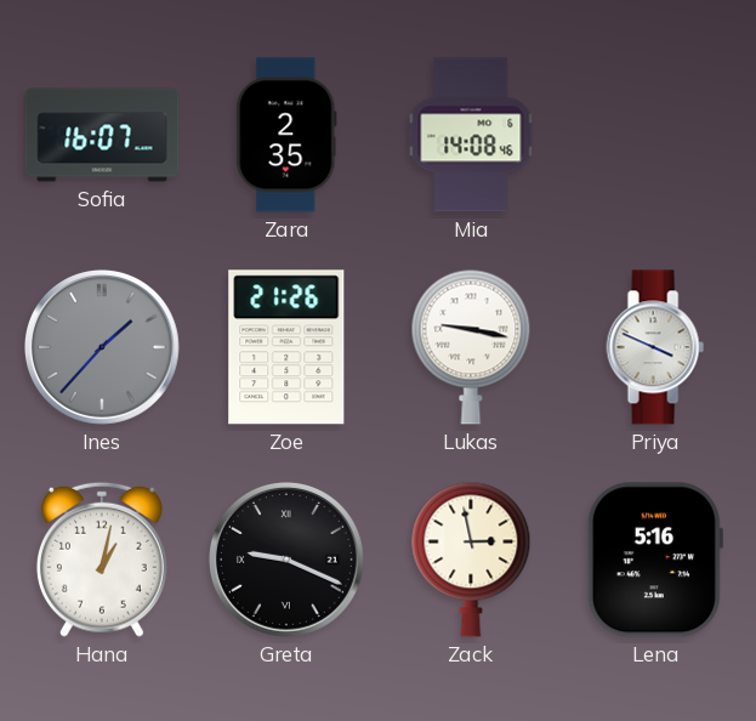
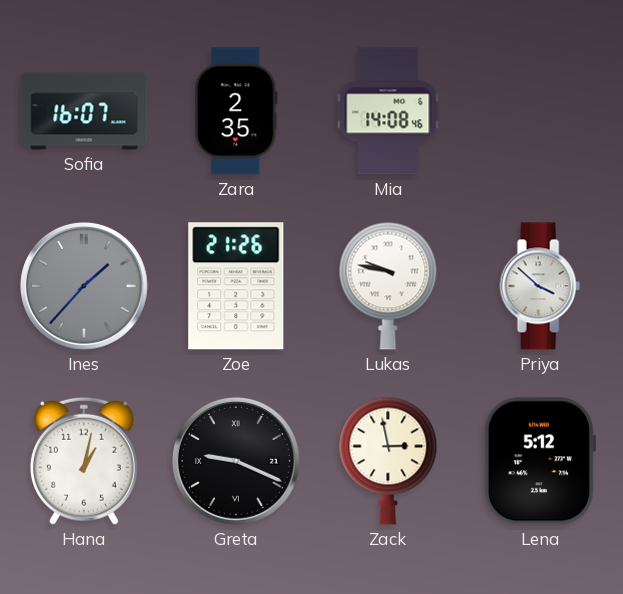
Lukas: 9:17 -> 9:47
Priya: 3:49 -> 3:52
Lena: 5:16 -> 5:12
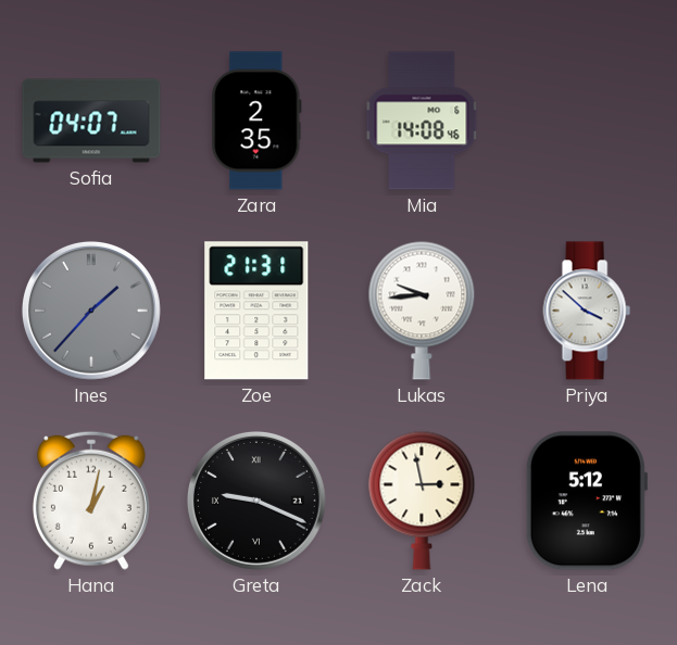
Sofia: 16:07 -> 04:07
Zoe: 21:26 -> 21:31
Lukas: 9:47 -> 9:44
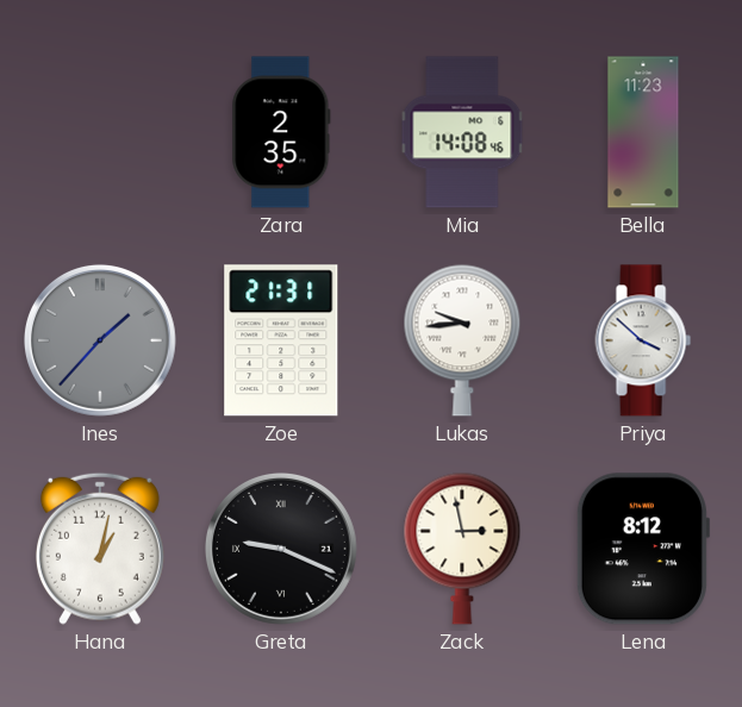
Sofia: 04:07 -> none
Bella: none -> 11:23
Lena: 5:12 -> 8:12
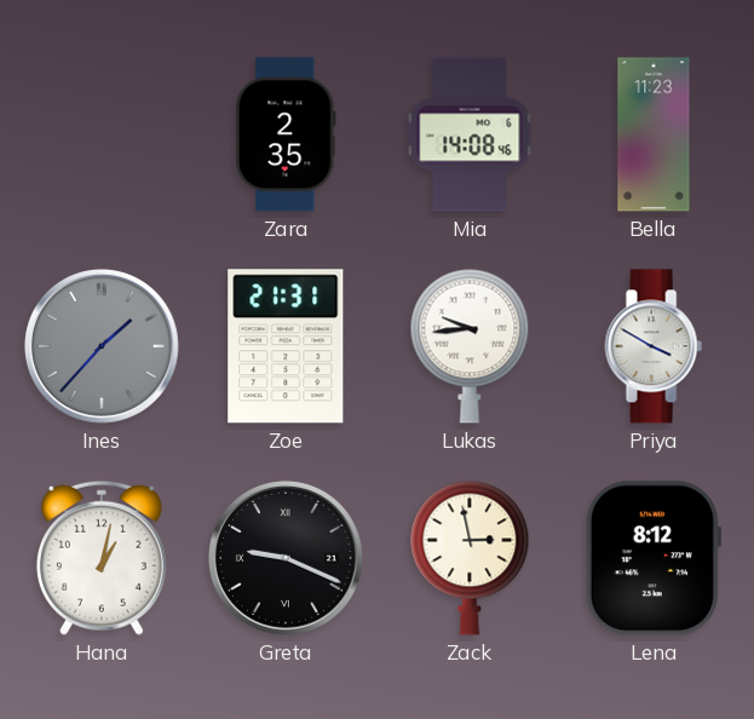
Priya: 3:52 -> 3:50
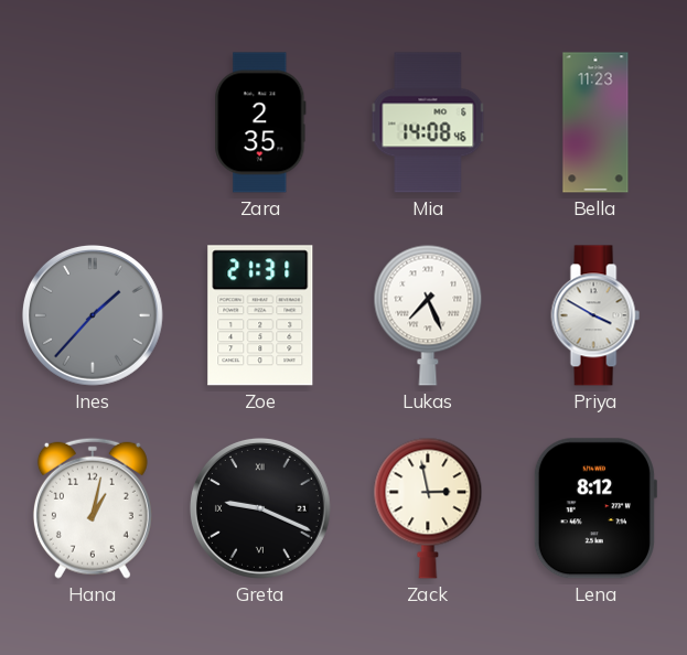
Lukas: 9:44 -> 7:26
